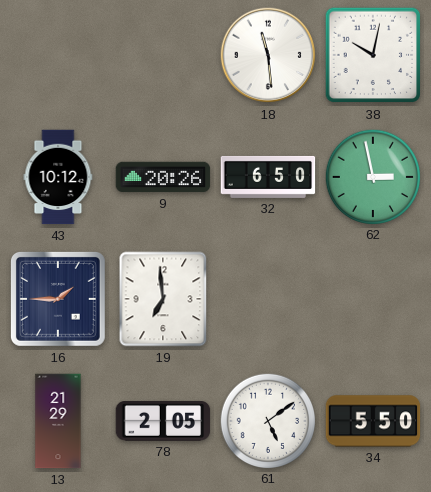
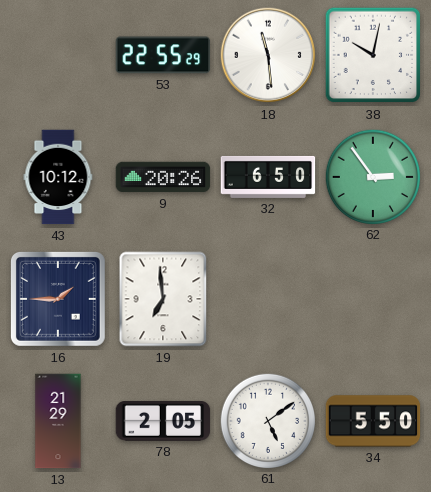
53: none -> 22:55
62: 2:58 -> 2:54
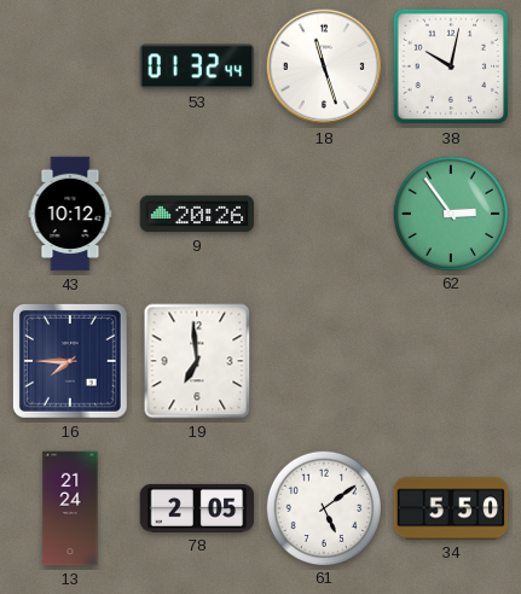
53: 22:55 -> 01:32
18: 11:29 -> 11:27
32: 6:50 -> none
16: 1:45 -> 7:45
13: 21:29 -> 21:24
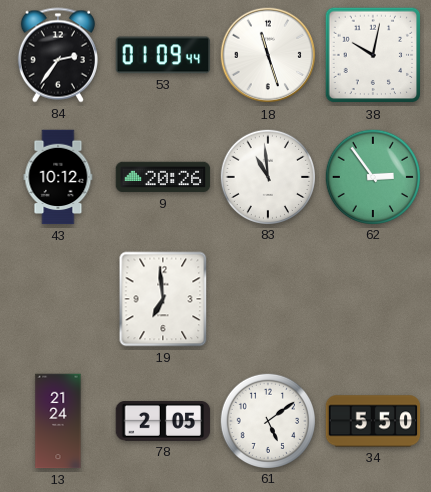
84: none -> 2:36
53: 01:32 -> 01:09
83: none -> 10:59
16: 7:45 -> none
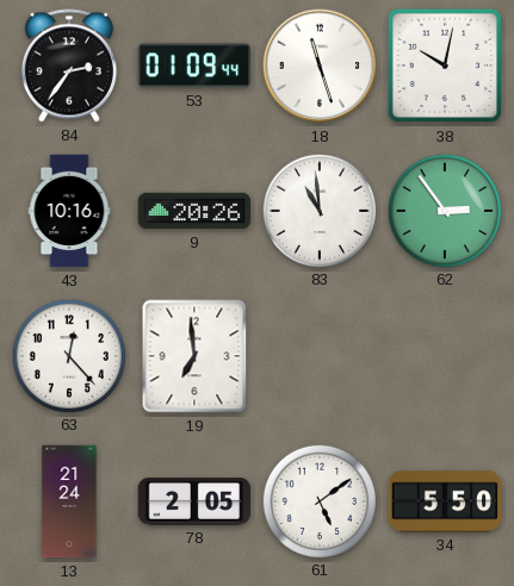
43: 10:12 -> 10:16
63: none -> 12:23
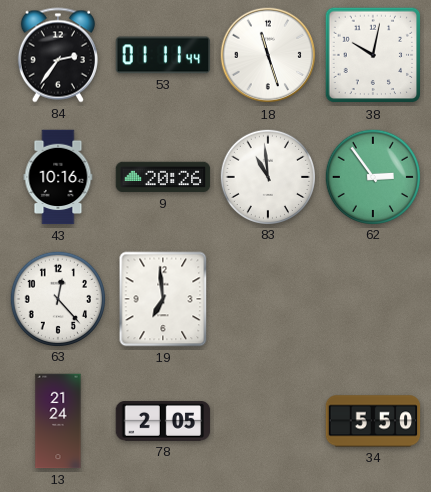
53: 01:09 -> 01:11
61: 5:09 -> none
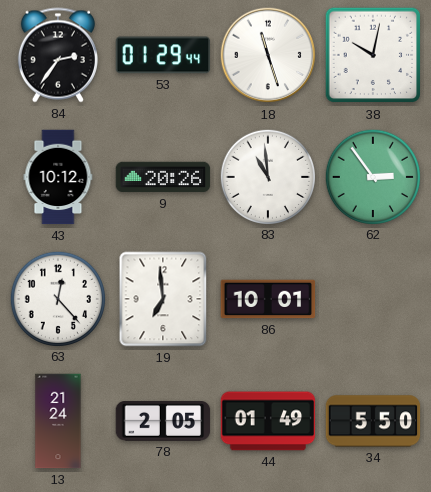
53: 01:11 -> 01:29
43: 10:16 -> 10:12
86: none -> 10:01
44: none -> 01:49
